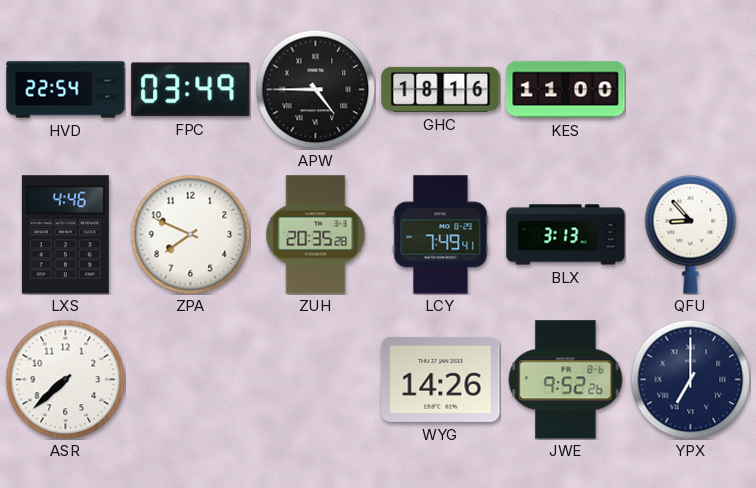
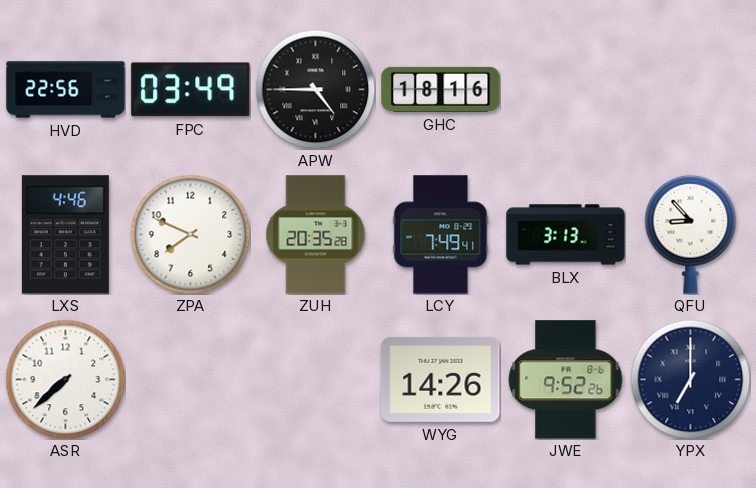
HVD: 22:54 -> 22:56
KES: 11:00 -> none
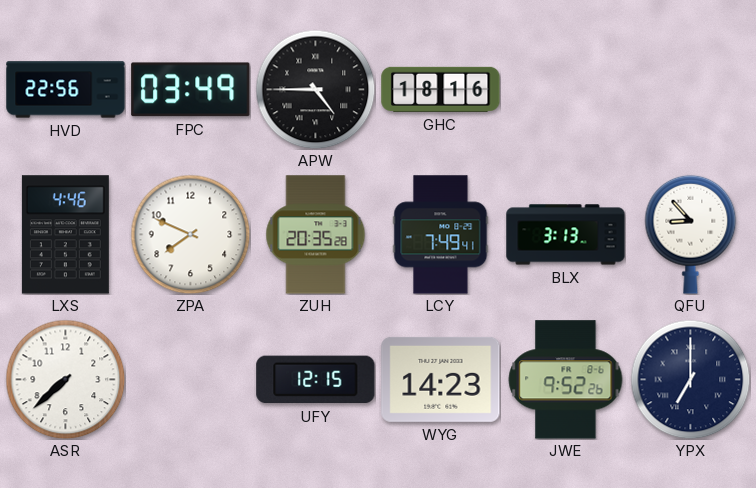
UFY: none -> 12:15
WYG: 14:26 -> 14:23
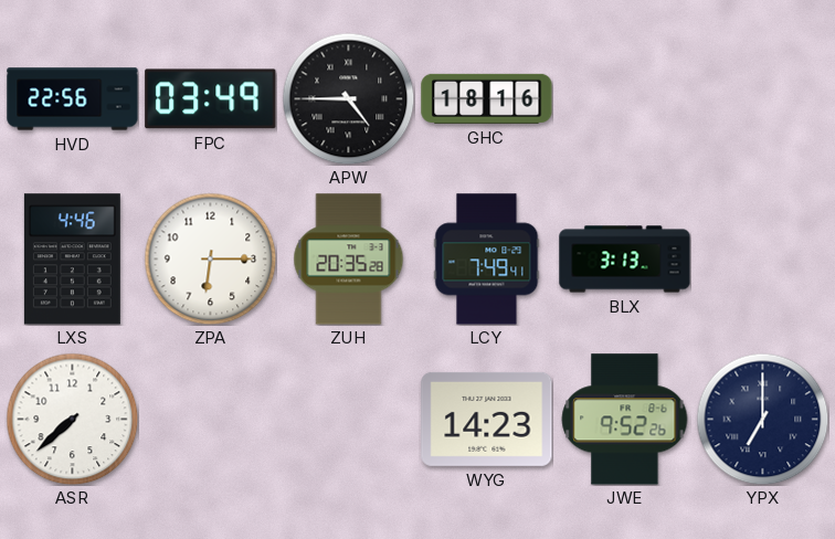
ZPA: 7:49 -> 6:15
QFU: 8:53 -> none
UFY: 12:15 -> none
